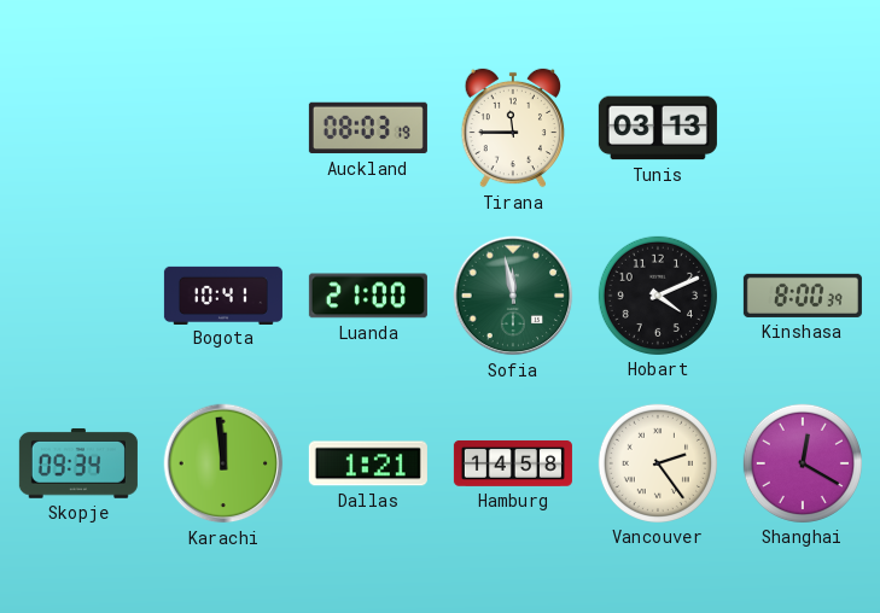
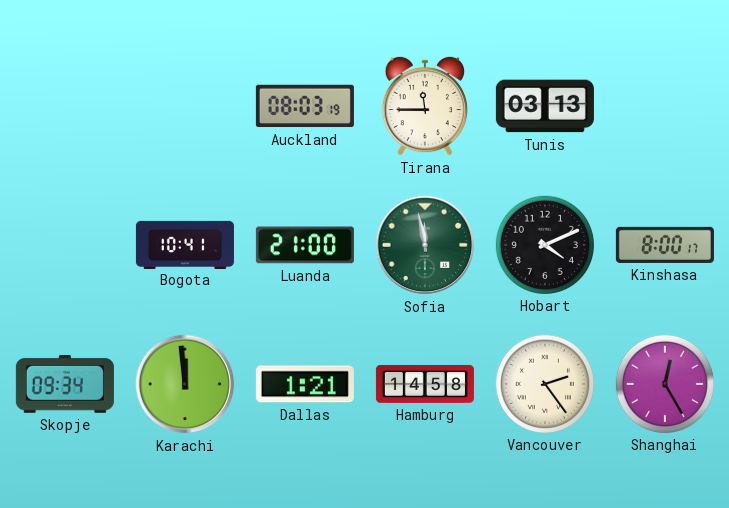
Kinshasa: 8:00:39 -> 8:00:17
Shanghai: 12:20 -> 12:25
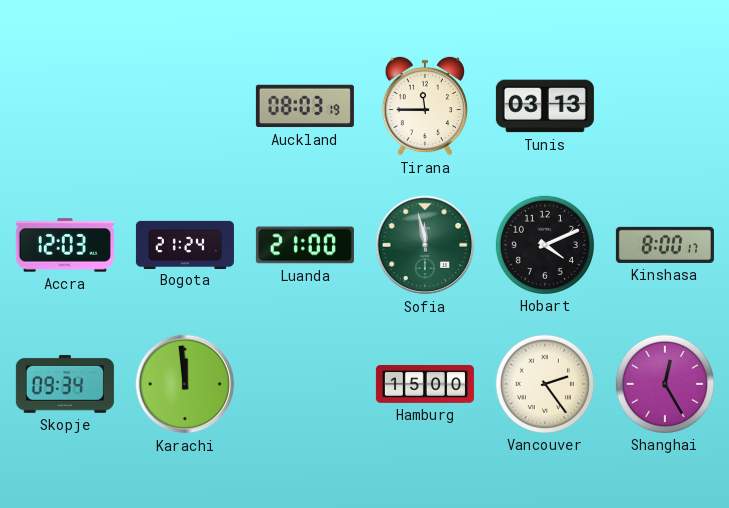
Accra: none -> 12:03
Bogota: 10:41 -> 21:24
Dallas: 1:21 -> none
Hamburg: 14:58 -> 15:00
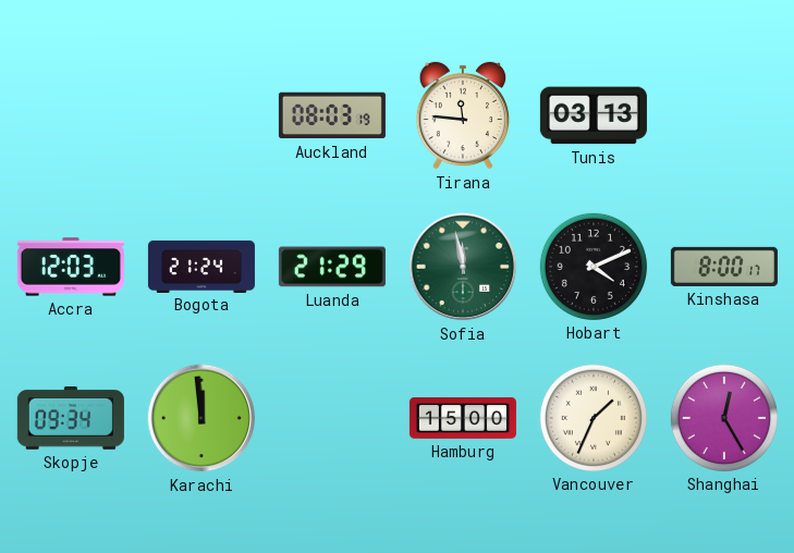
Tirana: 11:45 -> 11:46
Luanda: 21:00 -> 21:29
Vancouver: 2:24 -> 1:34
